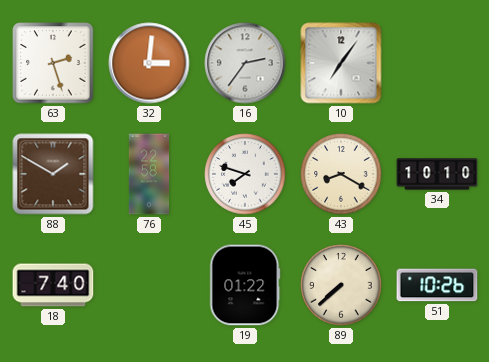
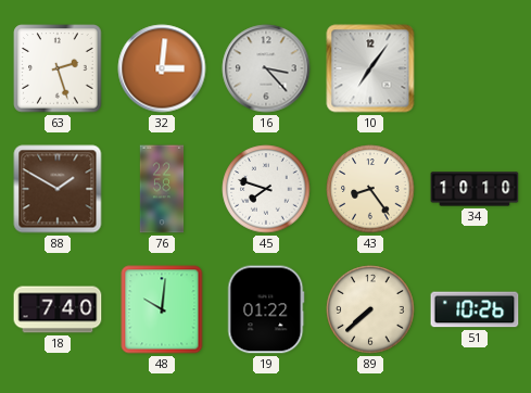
16: 2:36 -> 3:23
43: 8:20 -> 8:24
48: none -> 10:01
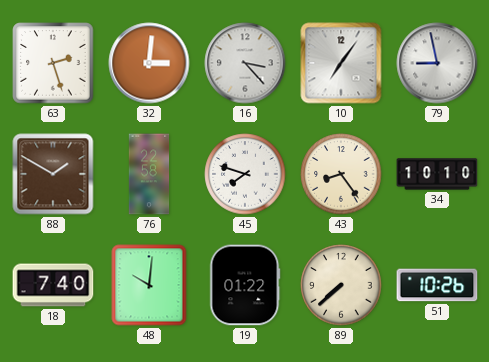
79: none -> 8:58
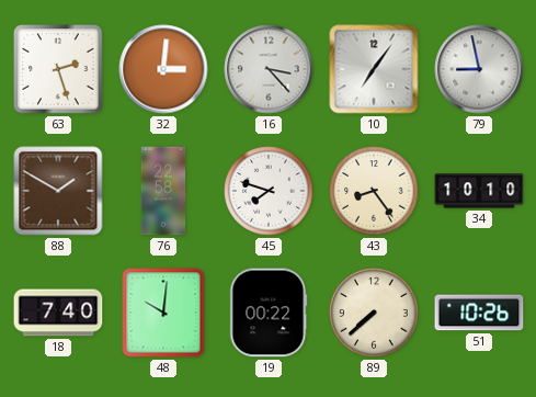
19: 01:22 -> 00:22
